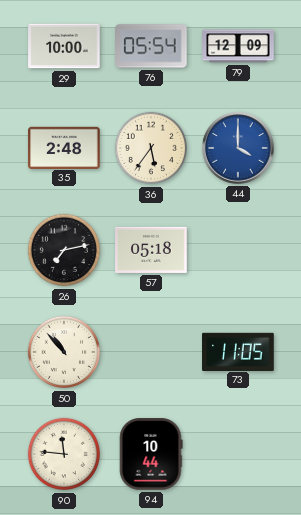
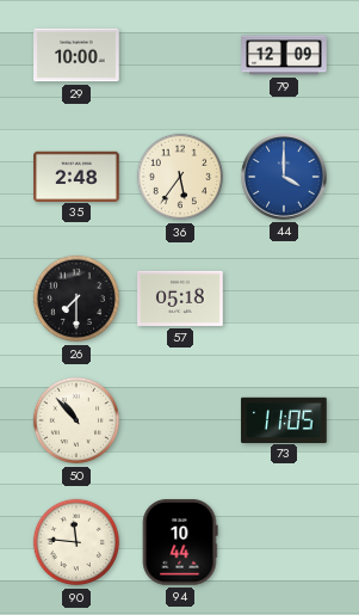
76: 05:54 -> none
26: 7:13 -> 7:30
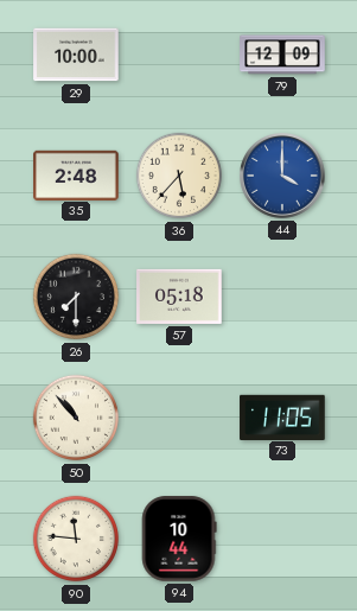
36: 5:36 -> 5:37
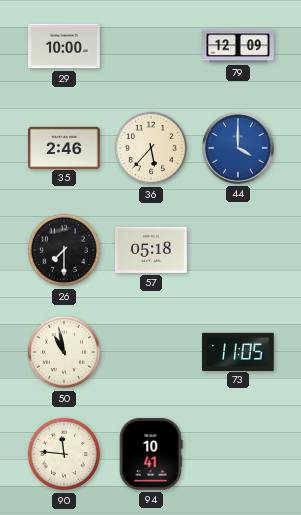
35: 2:48 -> 2:46
50: 10:53 -> 10:58
94: 10:44 -> 10:41
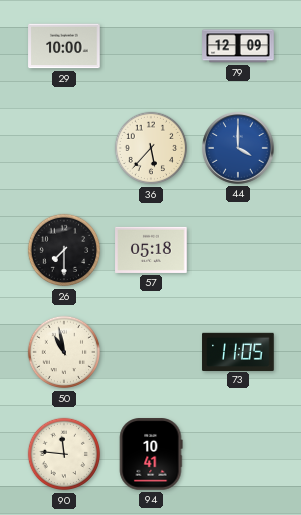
35: 2:46 -> none
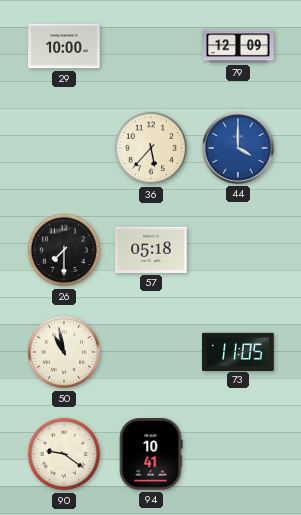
90: 11:46 -> 9:21
